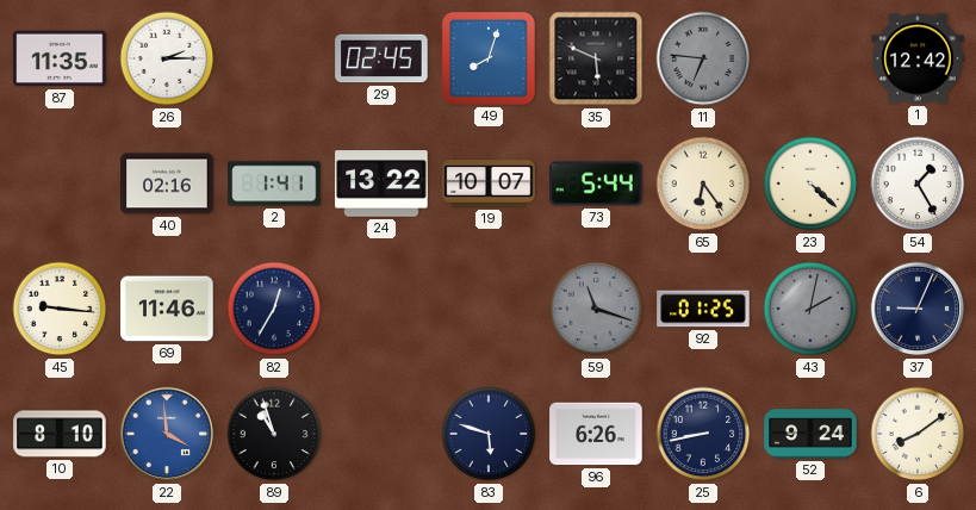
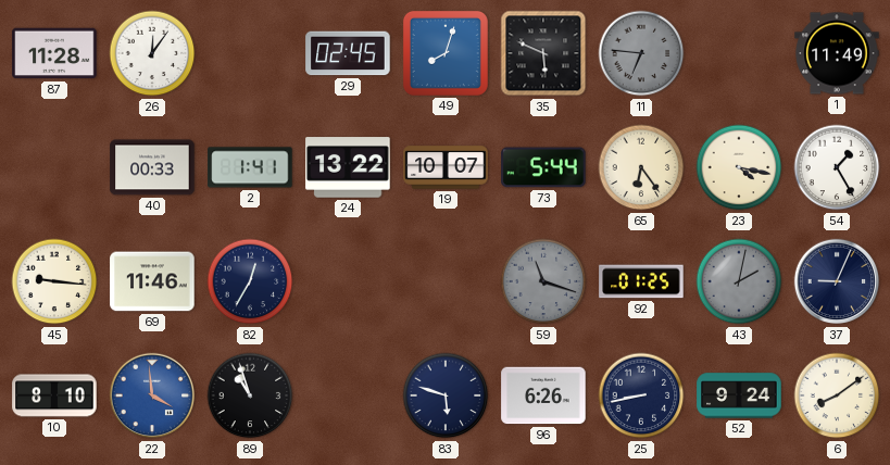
87: 11:35 -> 11:28
26: 2:15 -> 12:06
1: 12:42 -> 11:49
40: 02:16 -> 00:33
23: 4:22 -> 4:17
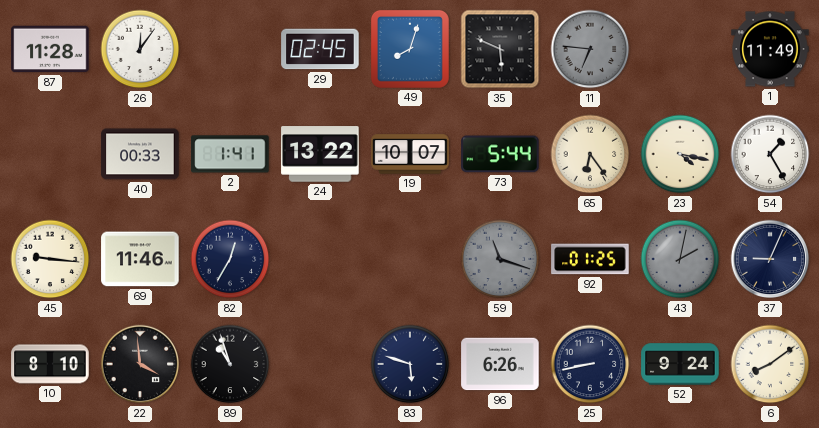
22 dial: blue -> black
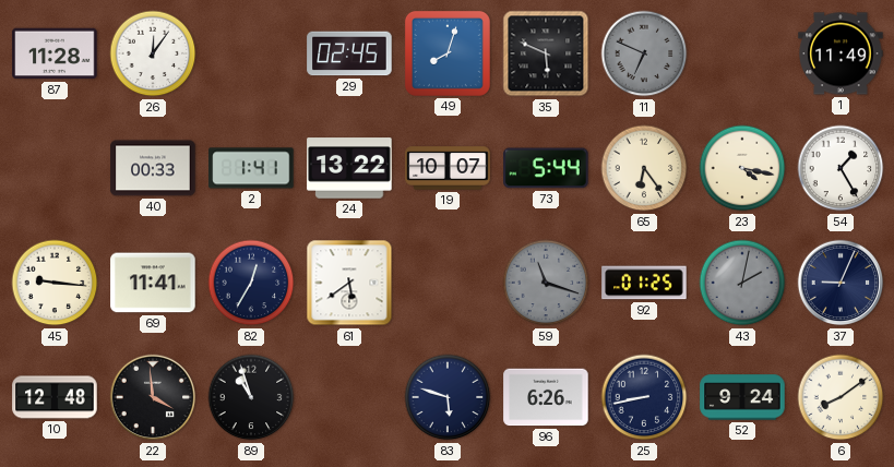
11: 6:46 -> 6:49
69: 11:46 -> 11:41
61: none -> 5:39
10: 8:10 -> 12:48
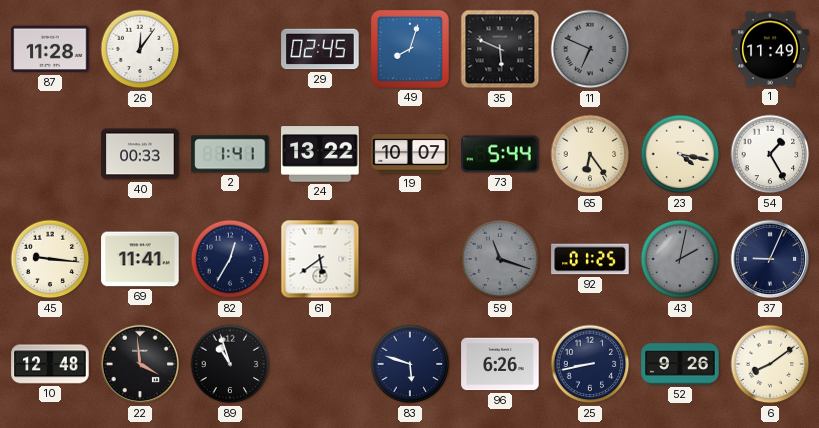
52: 9:24 -> 9:26
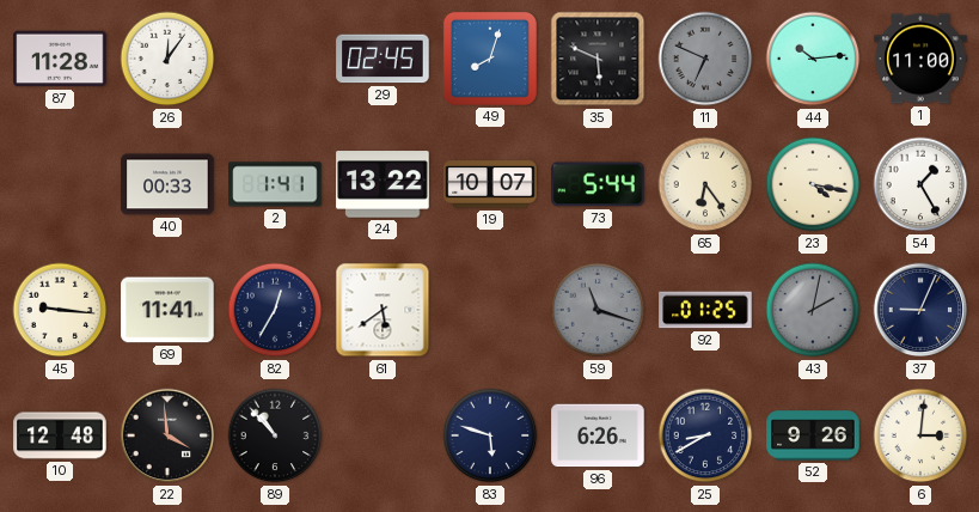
44: none -> 10:14
1: 11:49 -> 11:00
89: 10:57 -> 10:53
25: 8:43 -> 8:40
6: 8:09 -> 3:01
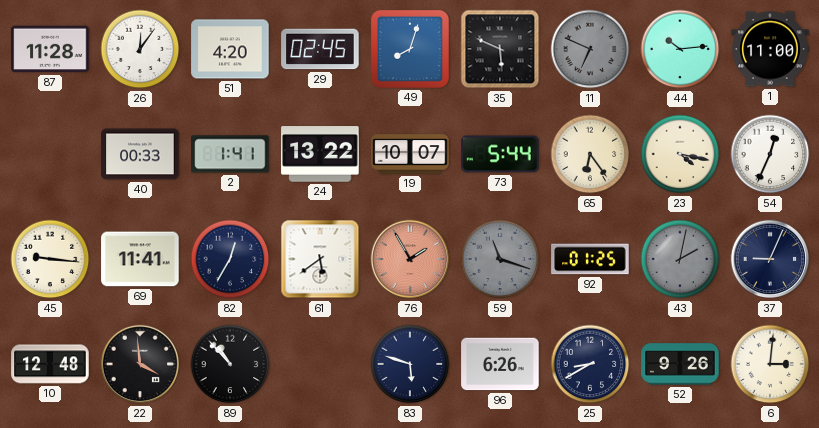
51: none -> 4:20
54: 1:25 -> 12:34
76: none -> 1:55
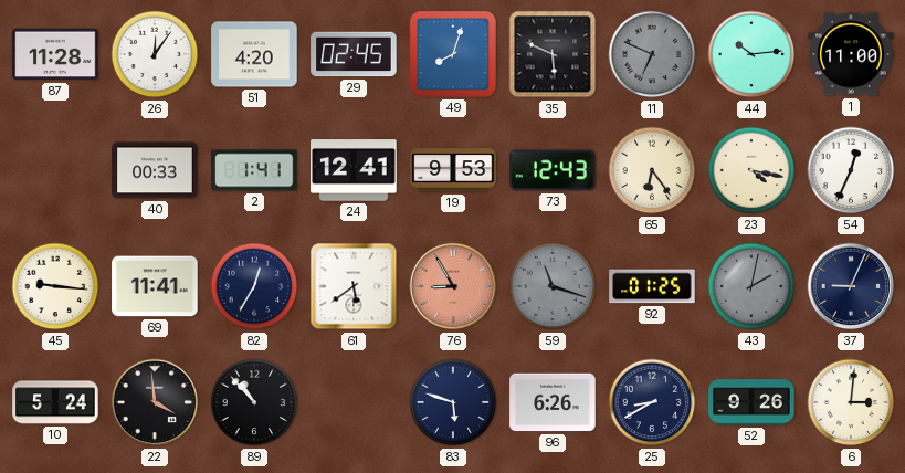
24: 13:22 -> 12:41
19: 10:07 -> 9:53
73: 5:44 -> 12:43
76: 1:55 -> 8:55
10: 12:48 -> 5:24
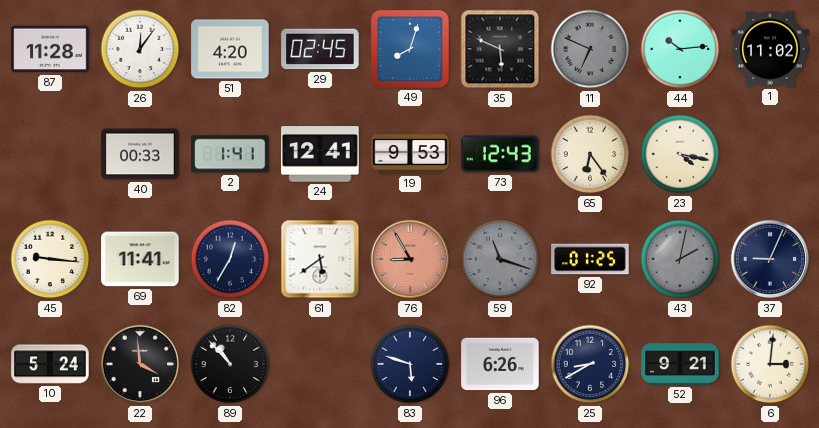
1: 11:00 -> 11:02
54: 12:34 -> none
52: 9:26 -> 9:21
